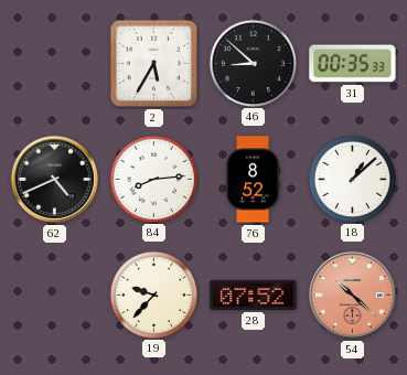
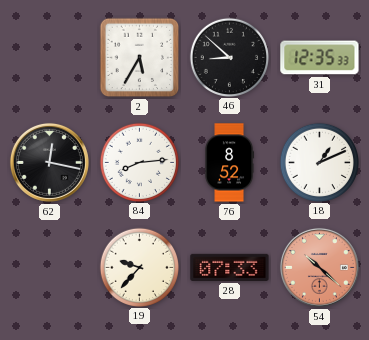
31: 00:35 -> 12:35
62: 4:41 -> 12:17
18: 1:08 -> 1:11
28: 07:52 -> 07:33
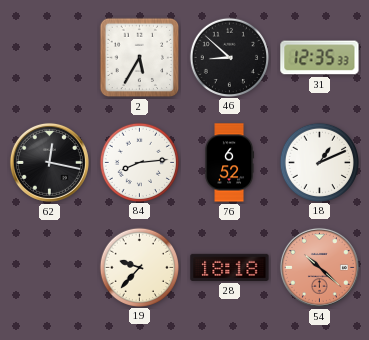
76: 8:52 -> 6:52
28: 07:33 -> 18:18
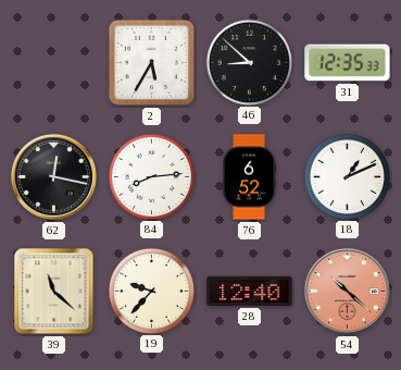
39: none -> 11:22
28: 18:18 -> 12:40
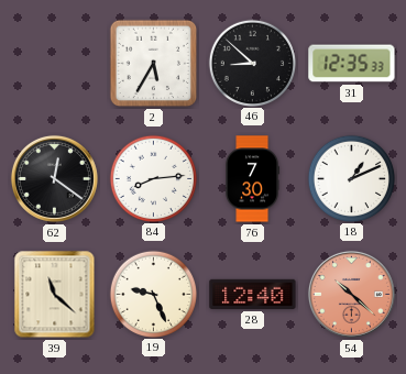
62: 12:17 -> 12:21
76: 6:52 -> 7:30
19: 9:37 -> 9:26
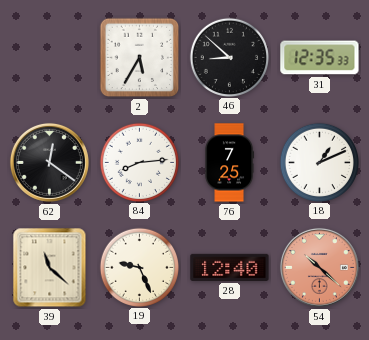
76: 7:30 -> 7:25
